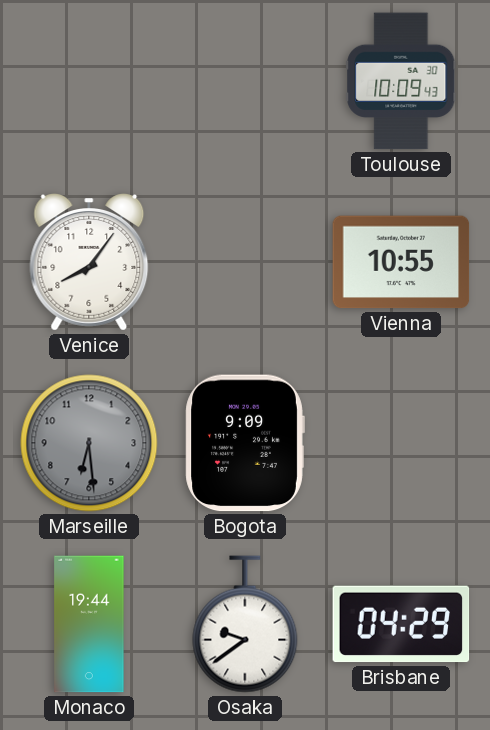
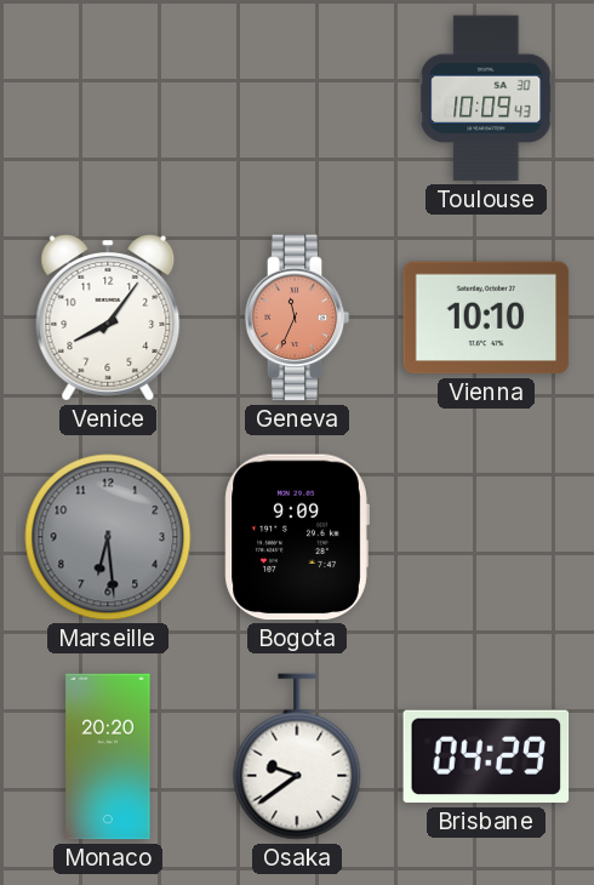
Geneva: none -> 11:34
Vienna: 10:55 -> 10:10
Monaco: 19:44 -> 20:20
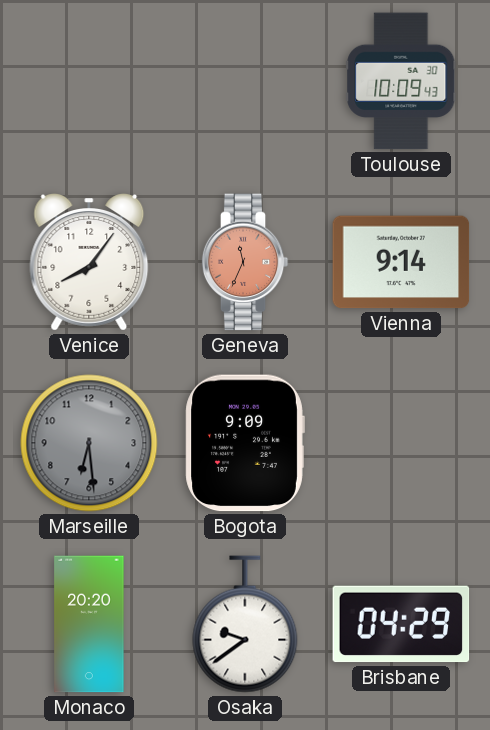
Vienna: 10:10 -> 9:14
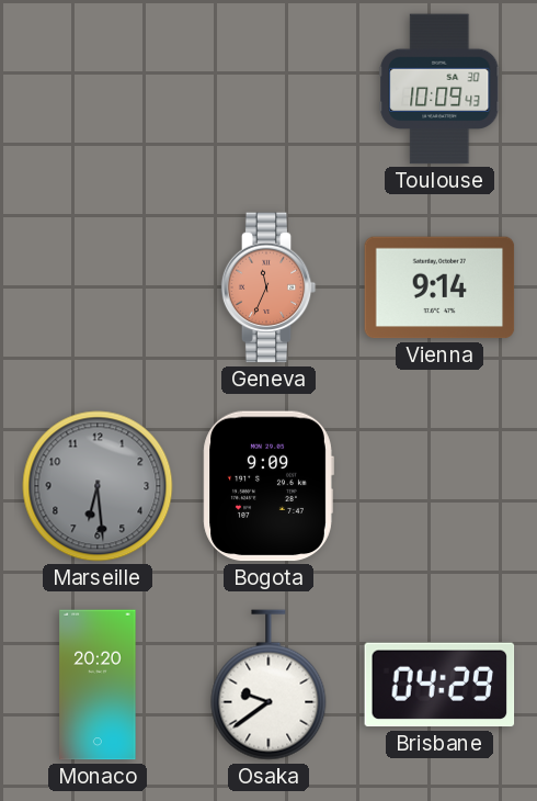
Venice: 8:06 -> none
